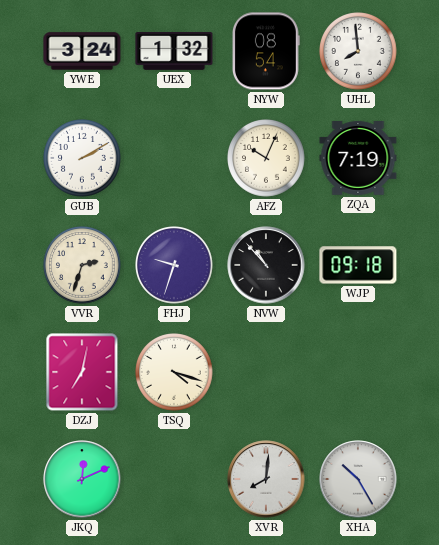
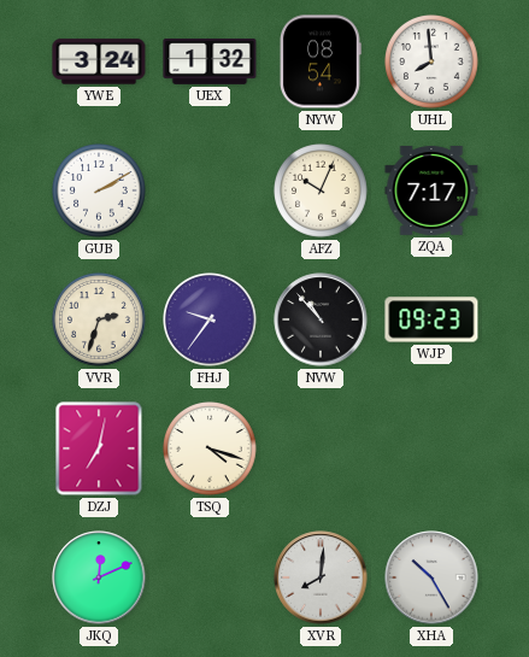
ZQA: 7:19 -> 7:17
FHJ: 9:33 -> 9:36
WJP: 09:18 -> 09:23
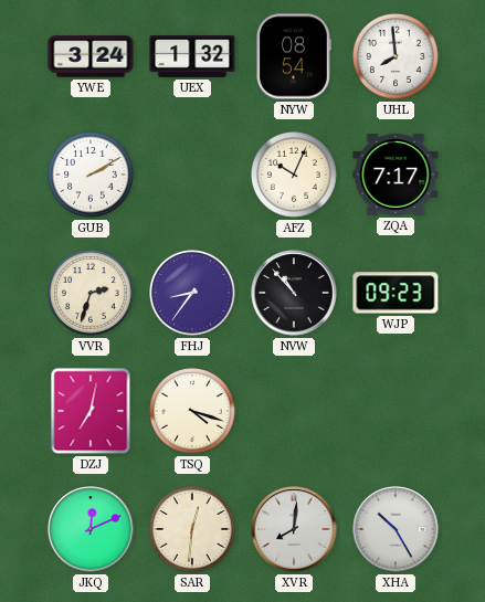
FHJ: 9:36 -> 8:36
SAR: none -> 12:31
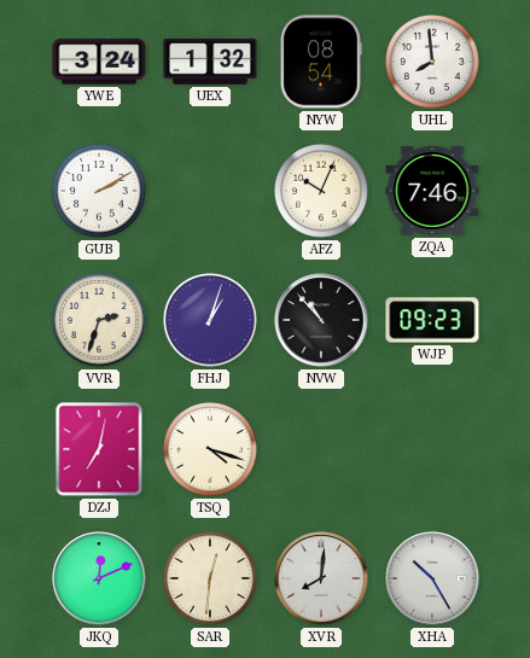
ZQA: 7:17 -> 7:46
FHJ: 8:36 -> 1:03
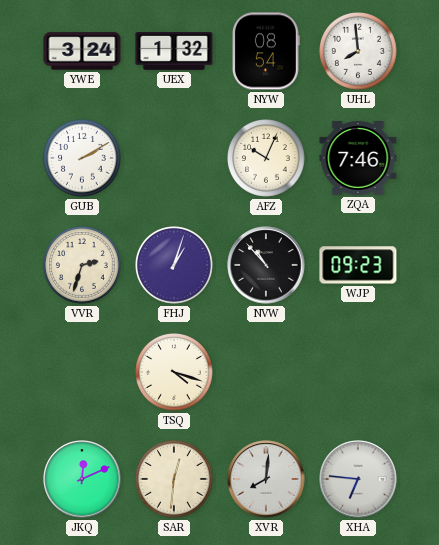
DZJ: 7:02 -> none
XHA: 10:25 -> 6:46
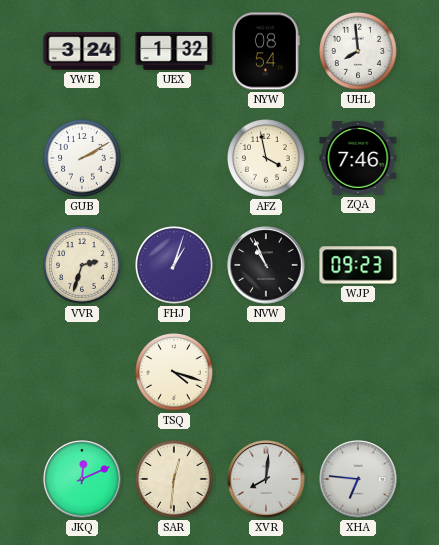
AFZ: 10:04 -> 3:58
NVW: 10:53 -> 10:56
